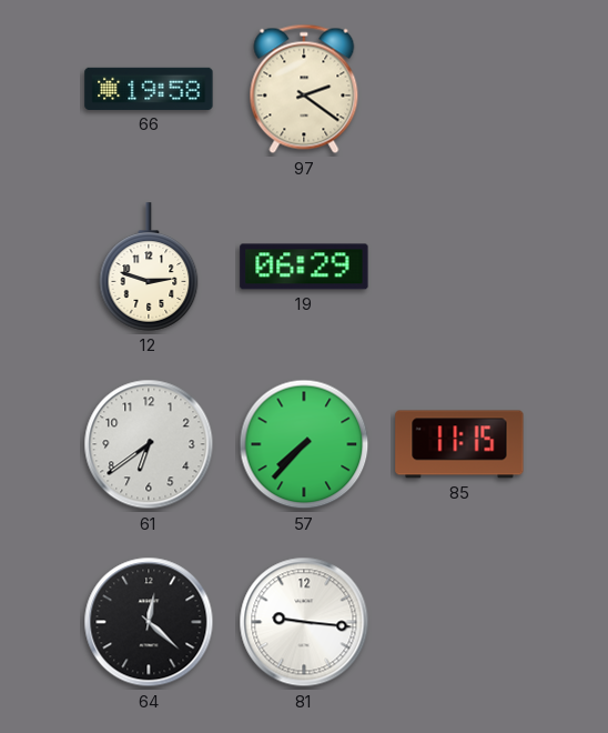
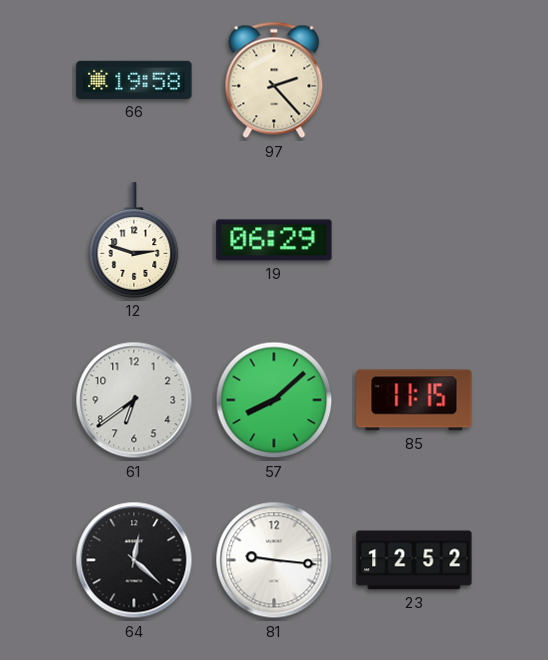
97: 2:21 -> 2:23
57: 7:37 -> 8:08
23: none -> 12:52
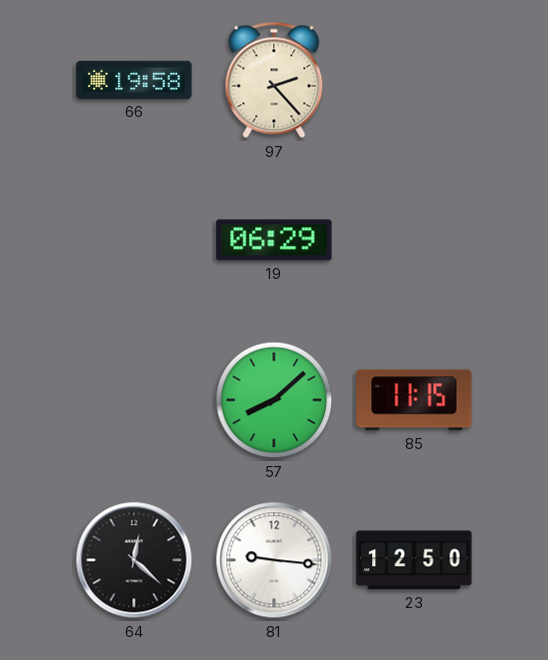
12: 2:48 -> none
61: 6:39 -> none
23: 12:52 -> 12:50
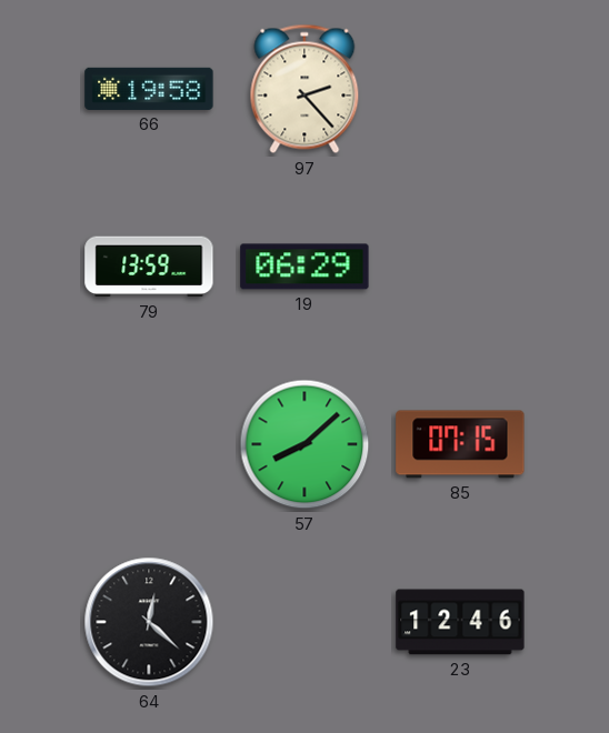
79: none -> 13:59
85: 11:15 -> 07:15
81: 9:16 -> none
23: 12:50 -> 12:46
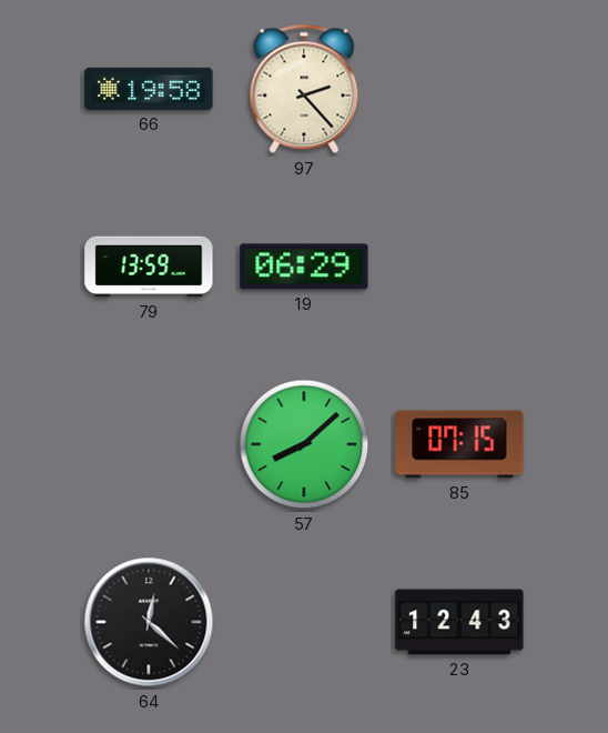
23: 12:46 -> 12:43
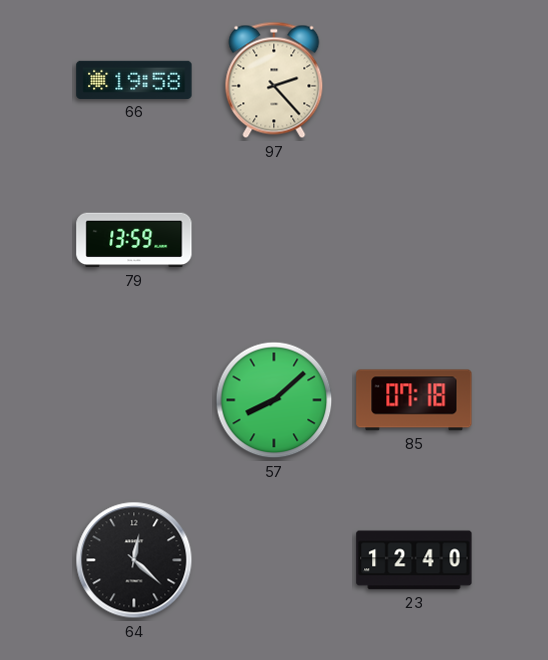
19: 06:29 -> none
85: 07:15 -> 07:18
23: 12:43 -> 12:40
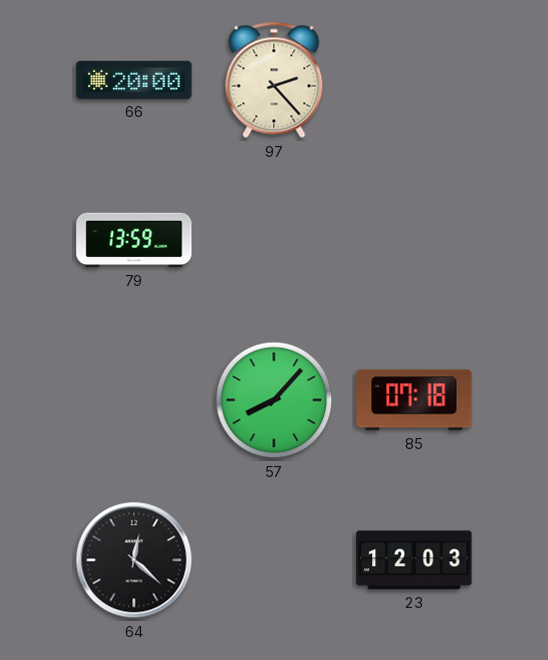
66: 19:58 -> 20:00
57: 8:08 -> 8:07
23: 12:40 -> 12:03
